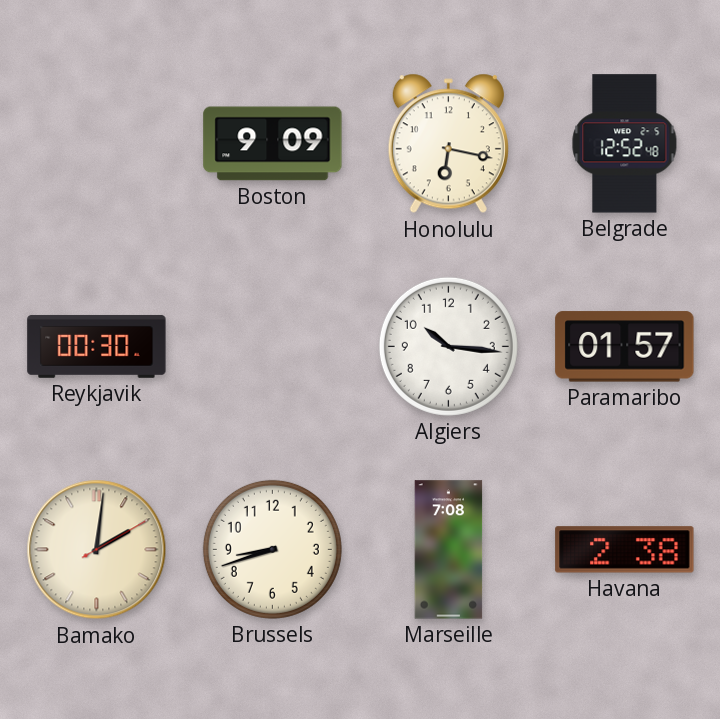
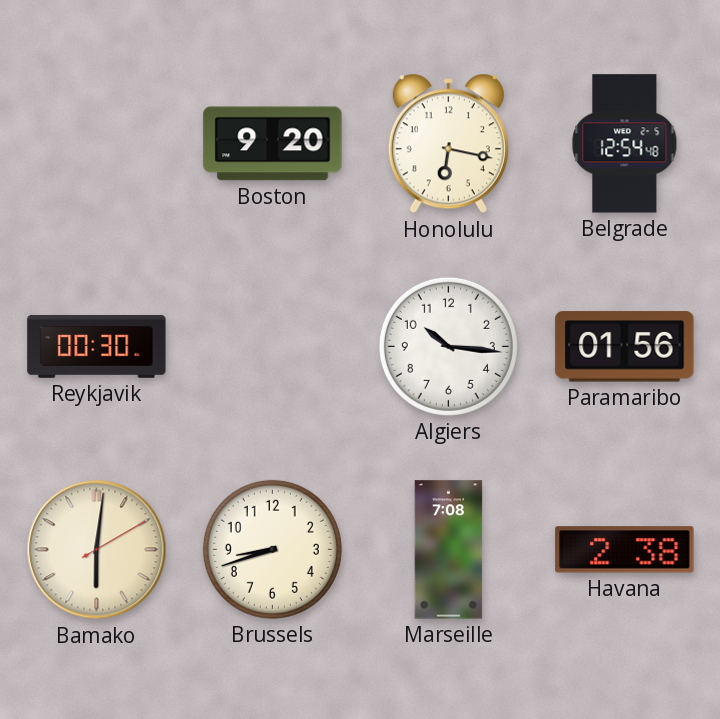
Boston: 9:09 -> 9:20
Belgrade: 12:52 -> 12:54
Paramaribo: 01:57 -> 01:56
Bamako: 2:01 -> 6:01
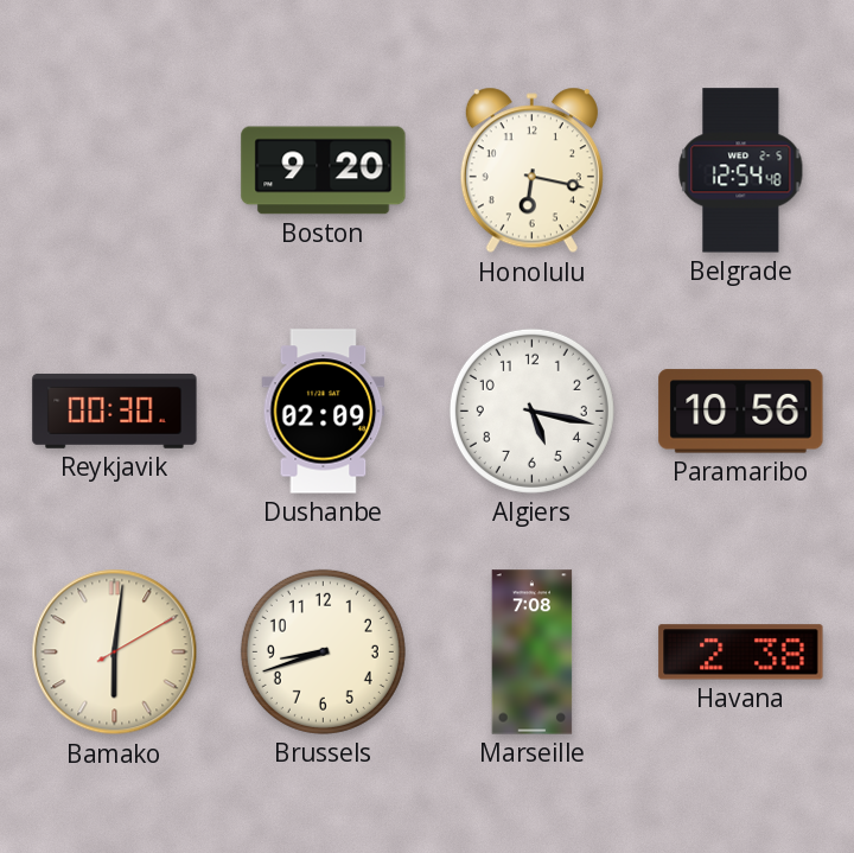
Dushanbe: none -> 02:09
Algiers: 10:16 -> 5:17
Paramaribo: 01:56 -> 10:56
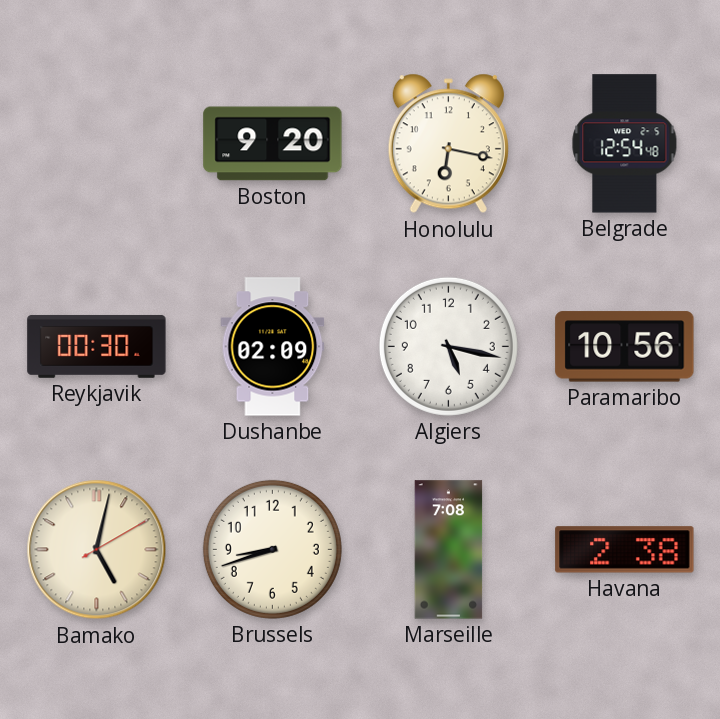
Bamako: 6:01 -> 5:02
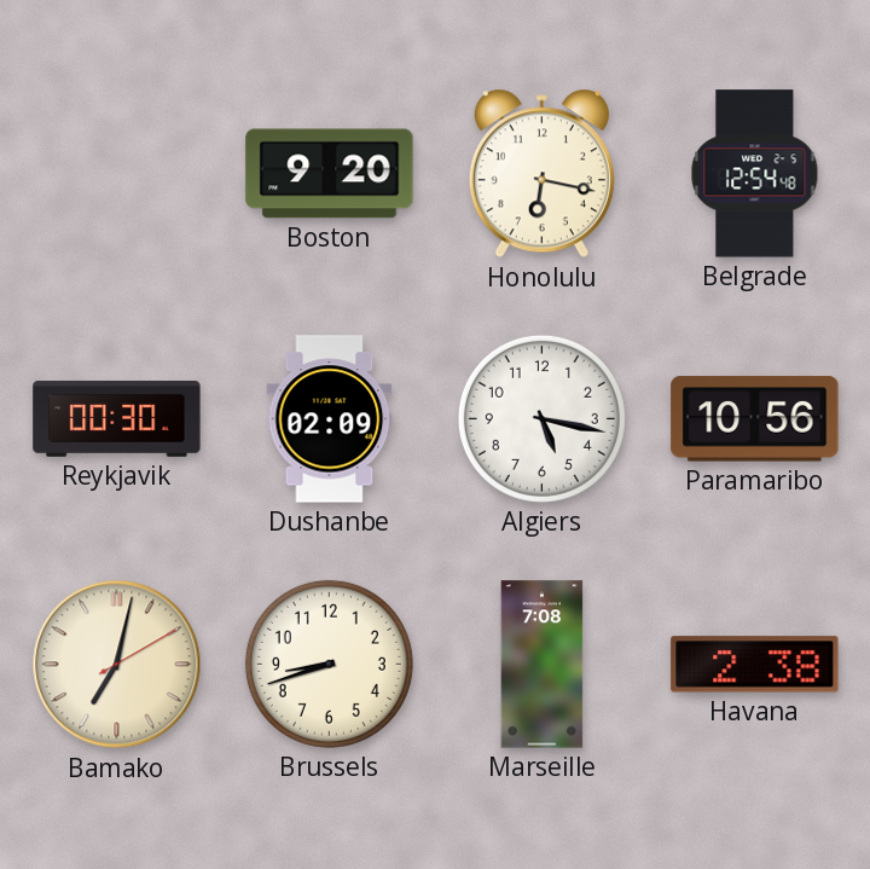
Bamako: 5:02 -> 7:02
